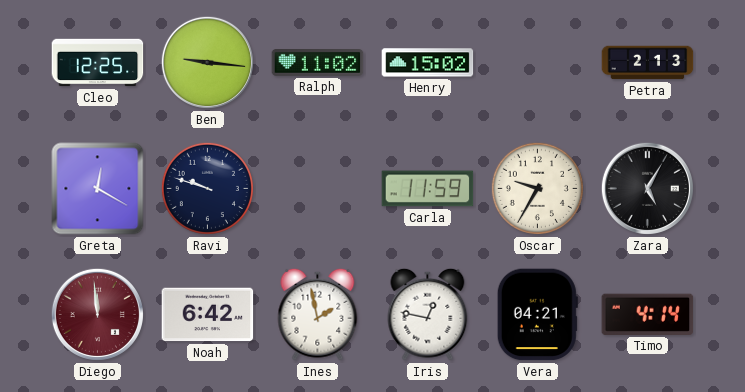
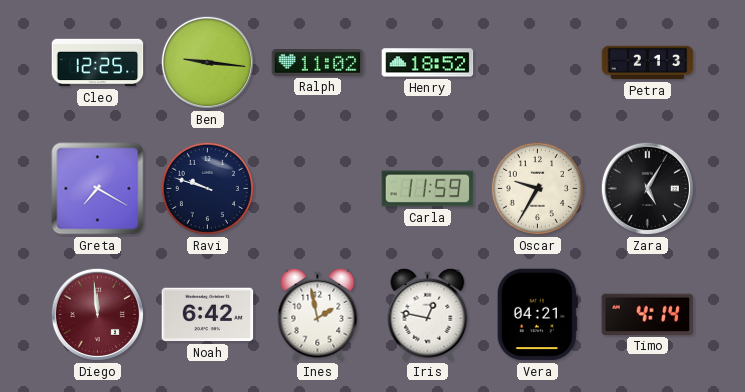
Henry: 15:02 -> 18:52
Greta: 12:20 -> 7:20
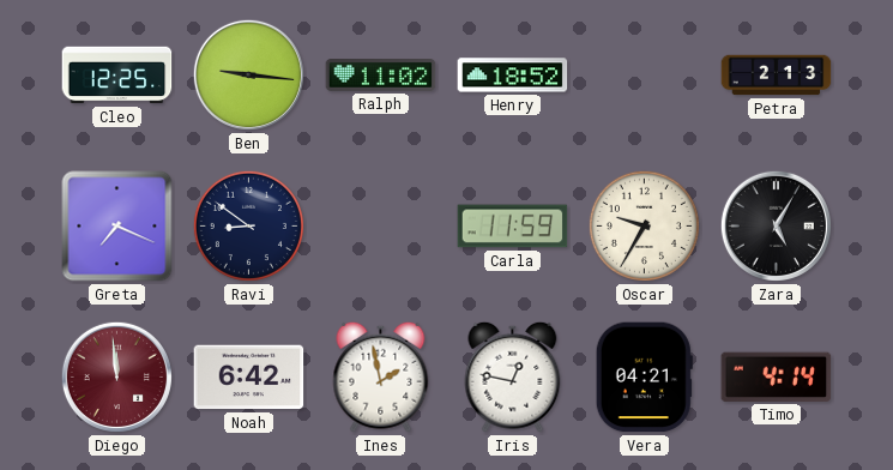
Greta: 7:20 -> 7:19
Ravi: 9:48 -> 8:51
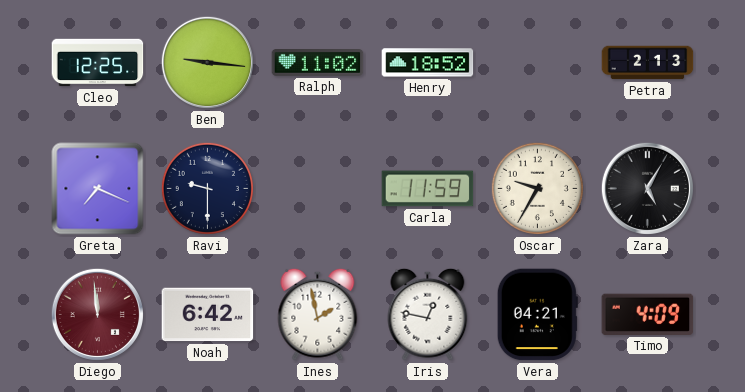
Ravi: 8:51 -> 9:30
Timo: 4:14 -> 4:09
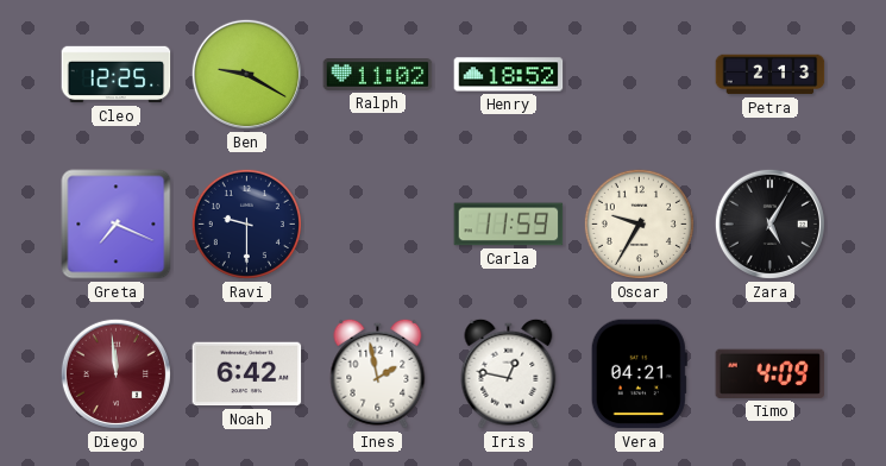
Ben: 9:16 -> 9:20
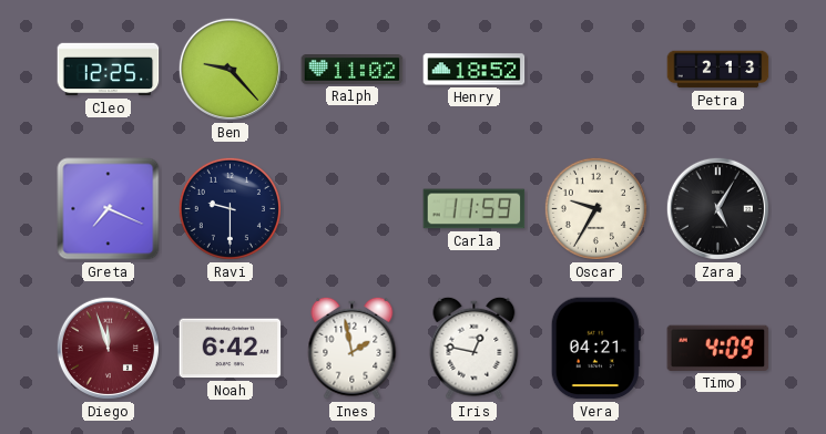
Ben: 9:20 -> 9:23
Diego: 11:59 -> 11:57
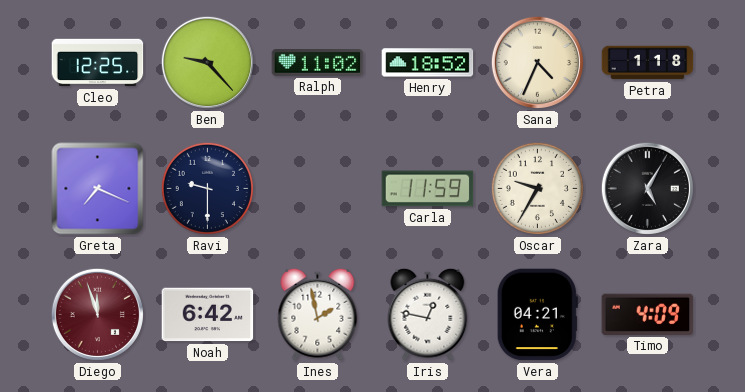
Sana: none -> 4:34
Petra: 2:13 -> 1:18
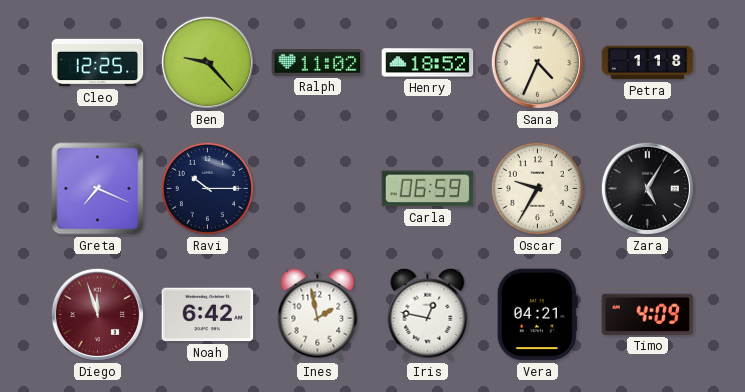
Ravi: 9:30 -> 10:15
Carla: 11:59 -> 06:59
